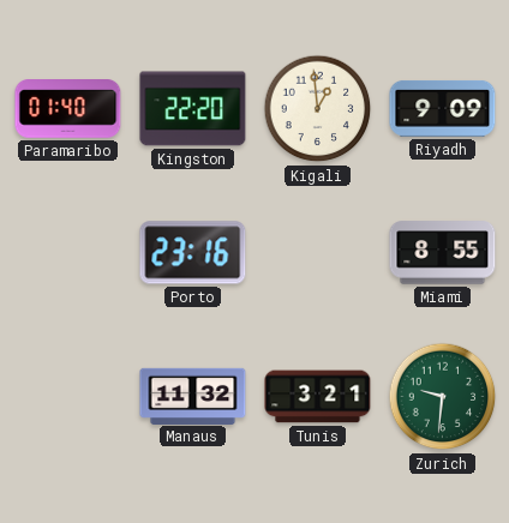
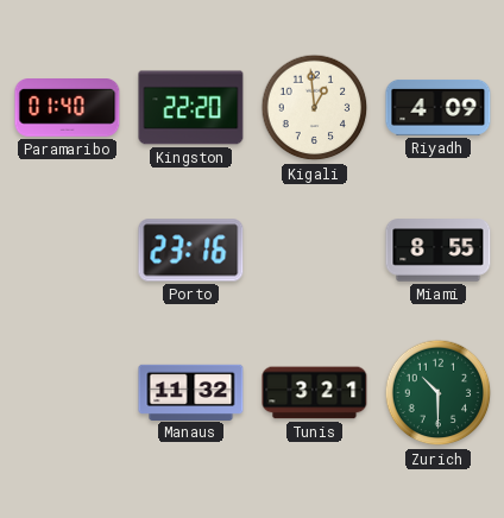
Riyadh: 9:09 -> 4:09
Zurich: 9:31 -> 10:30
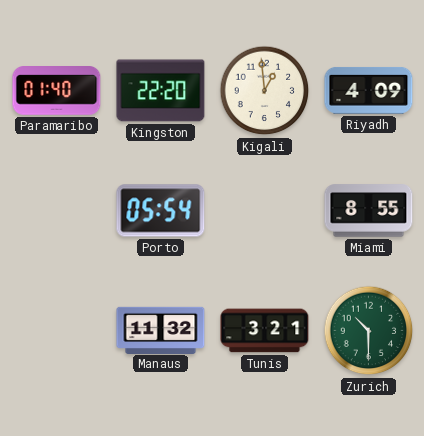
Porto: 23:16 -> 05:54
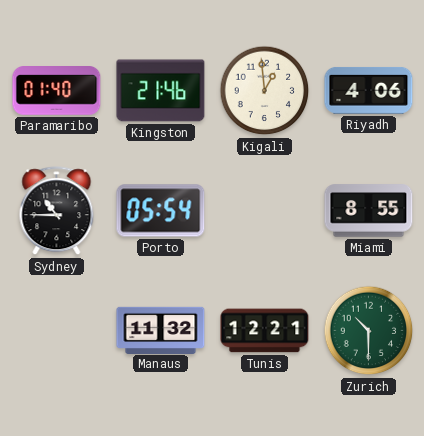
Kingston: 22:20 -> 21:46
Riyadh: 4:09 -> 4:06
Sydney: none -> 10:45
Tunis: 3:21 -> 12:21
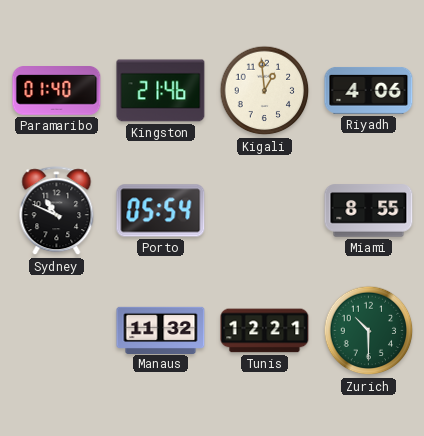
Sydney: 10:45 -> 10:49
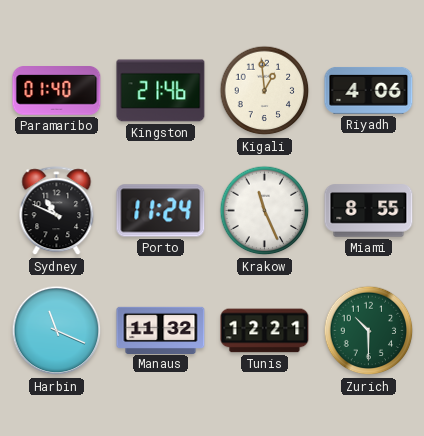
Porto: 05:54 -> 11:24
Krakow: none -> 11:26
Harbin: none -> 11:19
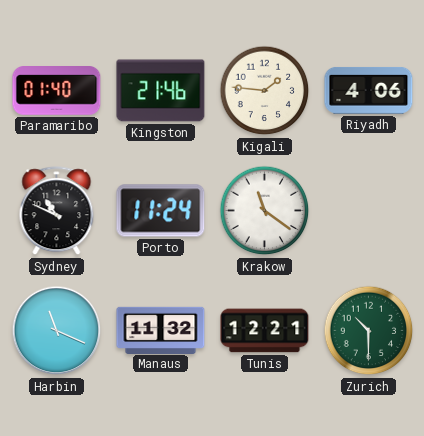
Kigali: 12:59 -> 1:46
Krakow: 11:26 -> 11:21
Miami: 8:55 -> none
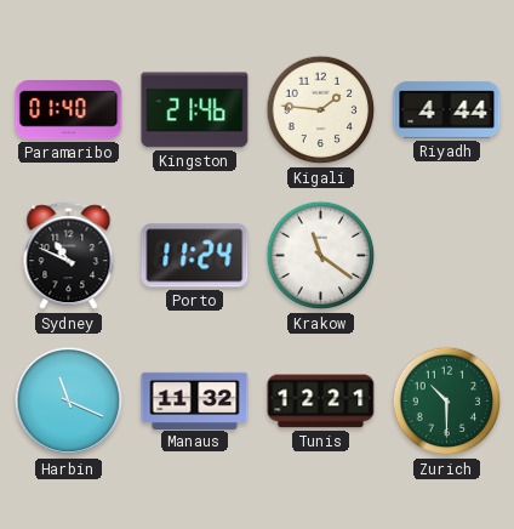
Riyadh: 4:06 -> 4:44
